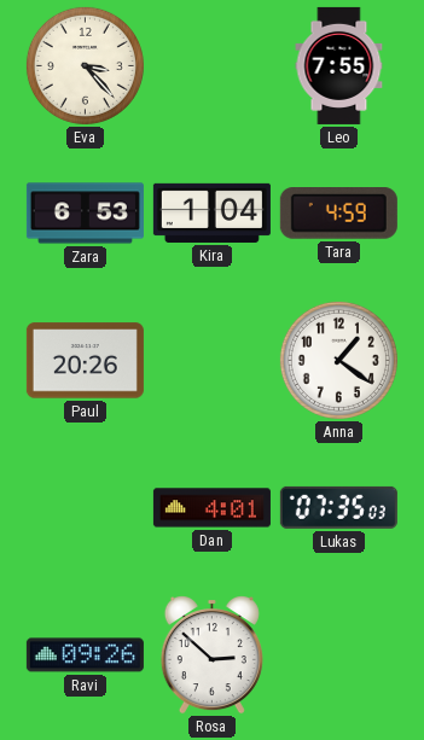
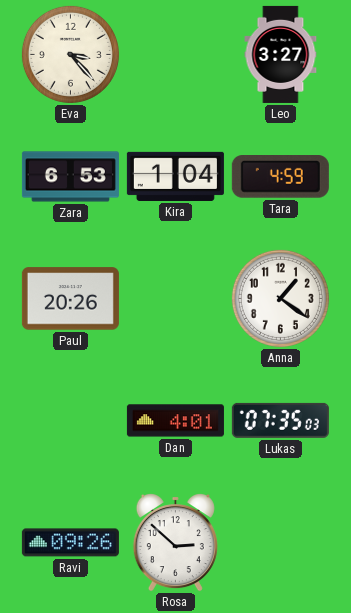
Leo: 7:55 -> 3:27
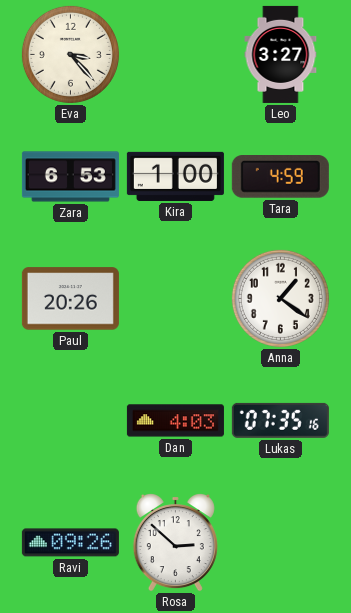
Kira: 1:04 -> 1:00
Dan: 4:01 -> 4:03
Lukas: 07:35:03 -> 07:35:16
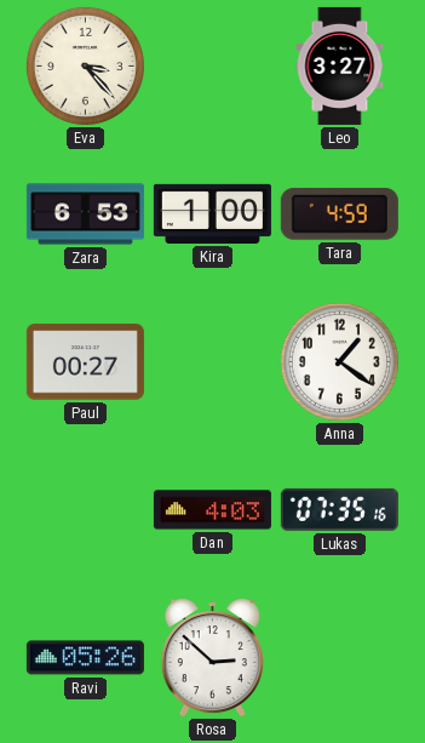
Paul: 20:26 -> 00:27
Ravi: 09:26 -> 05:26
